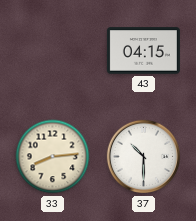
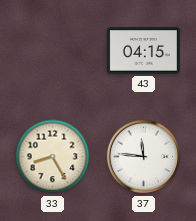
33: 8:14 -> 8:25
37: 10:30 -> 11:46
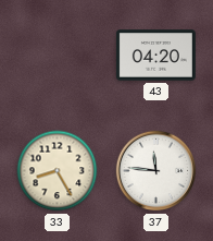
43: 04:15 -> 04:20
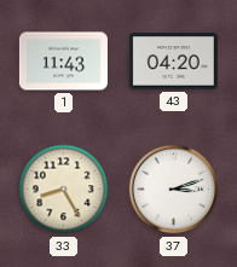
1: none -> 11:43
37: 11:46 -> 3:12
